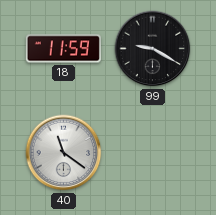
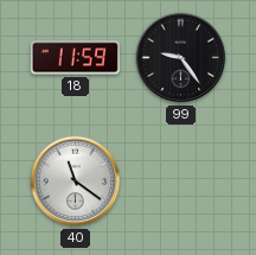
99: 9:20 -> 9:24
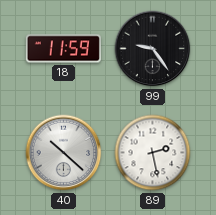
40: 11:21 -> 10:22
89: none -> 2:28
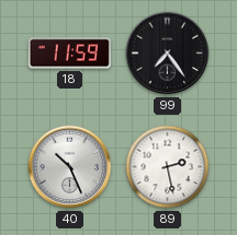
99: 9:24 -> 7:24
40: 10:22 -> 10:26
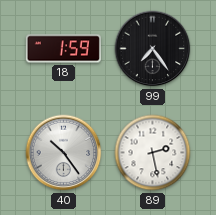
18: 11:59 -> 1:59
40: 10:26 -> 10:24
